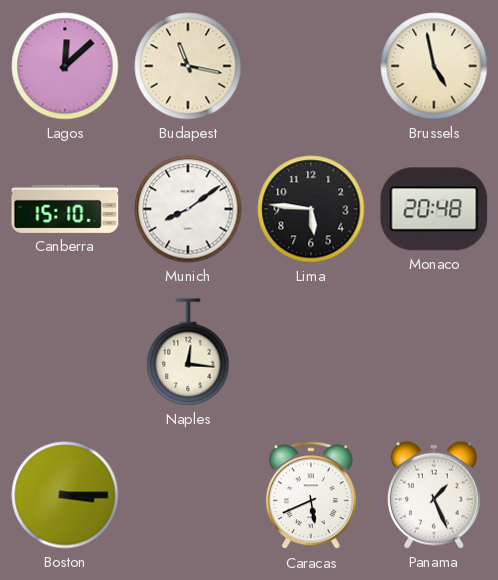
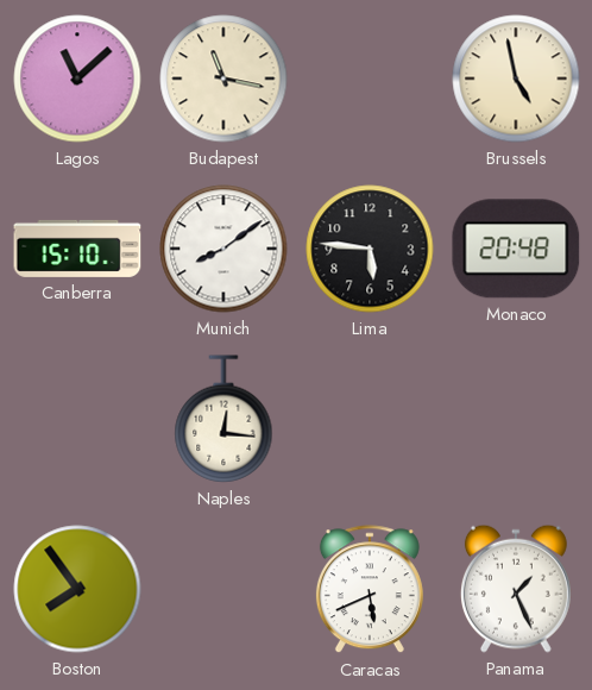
Lagos: 12:08 -> 11:08
Boston: 3:15 -> 7:54
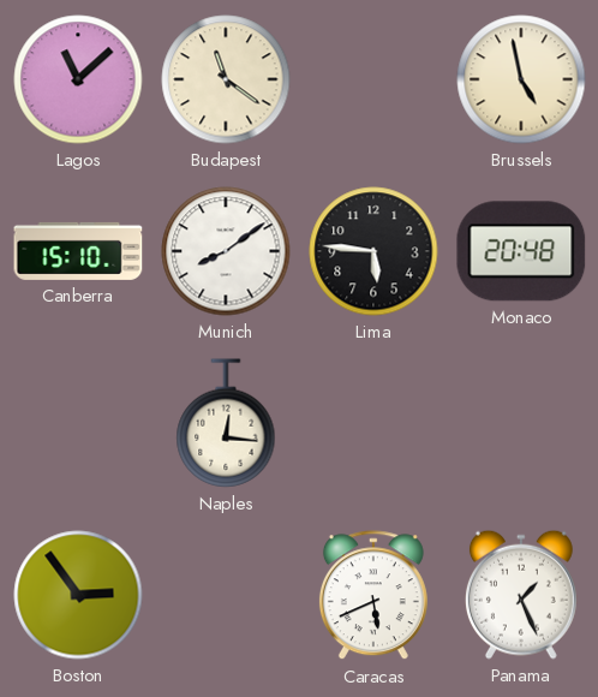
Budapest: 11:17 -> 11:21
Boston: 7:54 -> 2:54
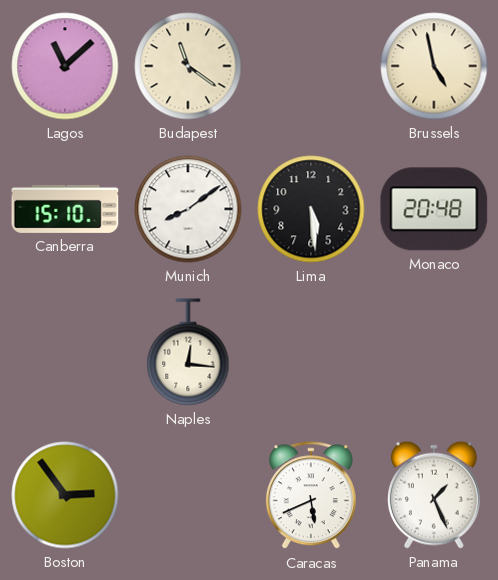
Lima: 5:46 -> 5:29
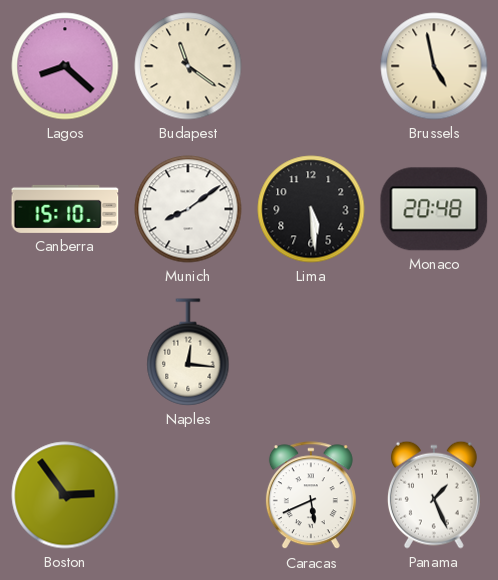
Lagos: 11:08 -> 8:22
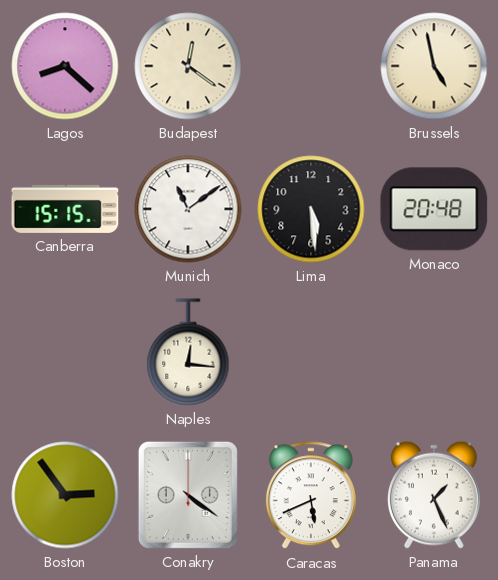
Budapest: 11:21 -> 12:21
Canberra: 15:10 -> 15:15
Munich: 8:09 -> 11:09
Conakry: none -> 4:21
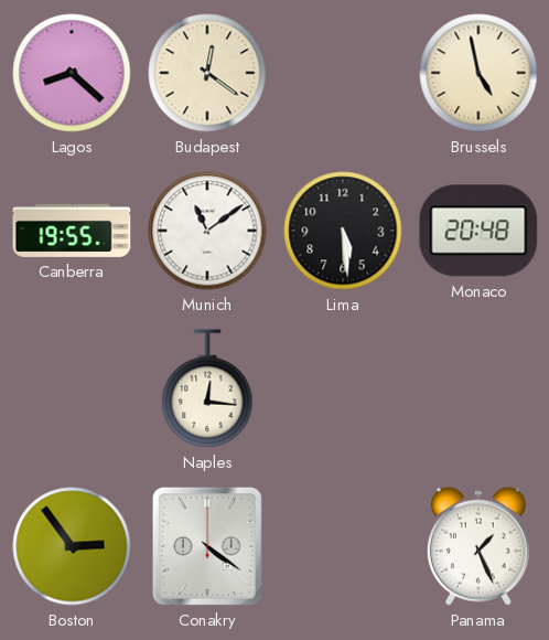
Canberra: 15:15 -> 19:55
Caracas: 5:41 -> none
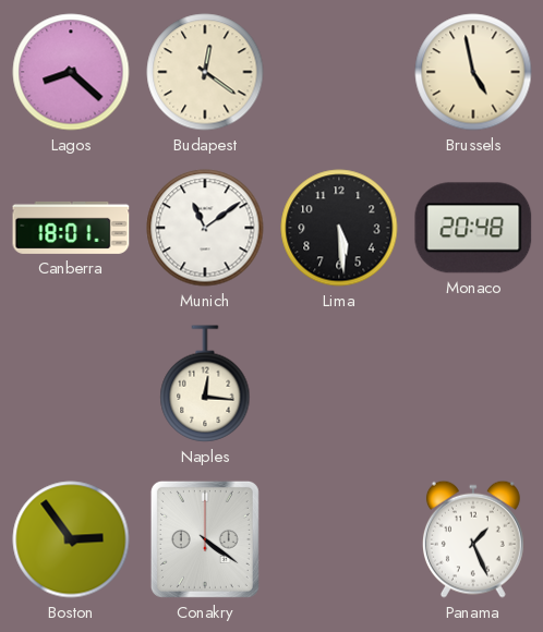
Canberra: 19:55 -> 18:01
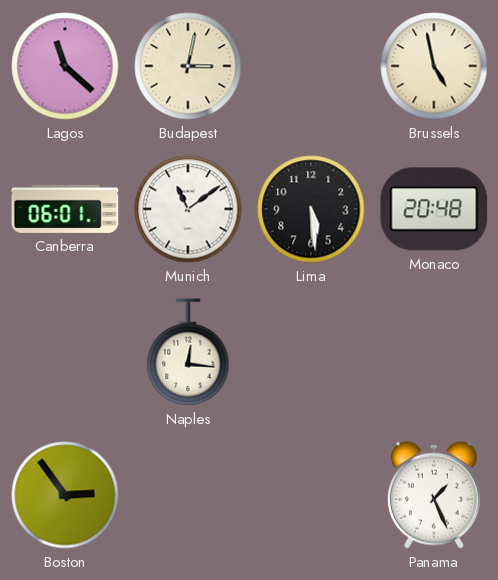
Lagos: 8:22 -> 11:22
Budapest: 12:21 -> 3:02
Canberra: 18:01 -> 06:01
Conakry: 4:21 -> none
